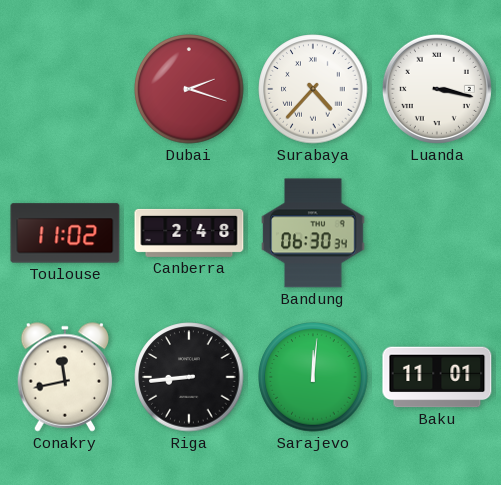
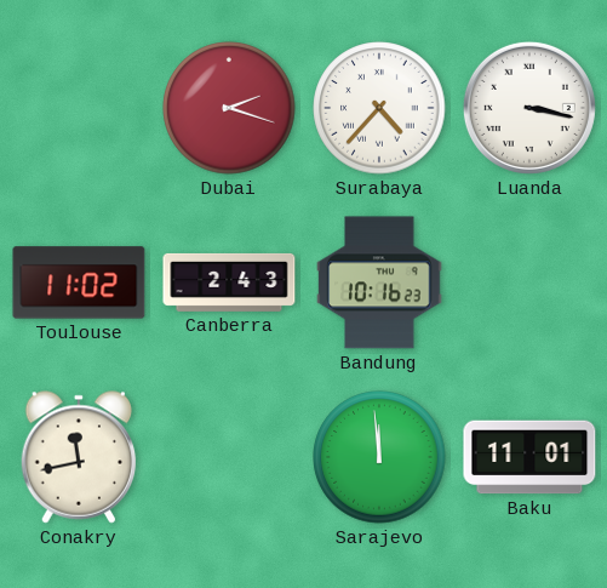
Canberra: 2:48 -> 2:43
Bandung: 06:30 -> 10:16
Riga: 8:44 -> none
Sarajevo: 12:01 -> 11:59
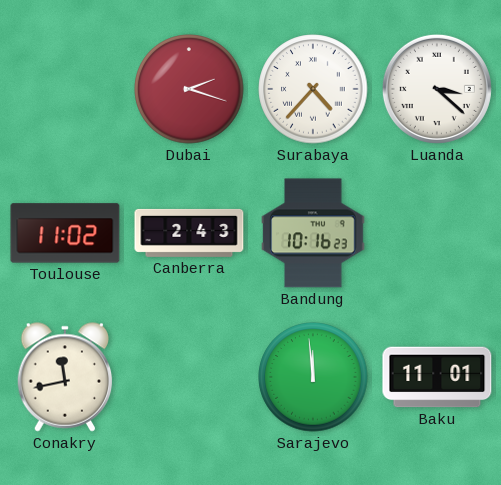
Luanda: 3:17 -> 3:22
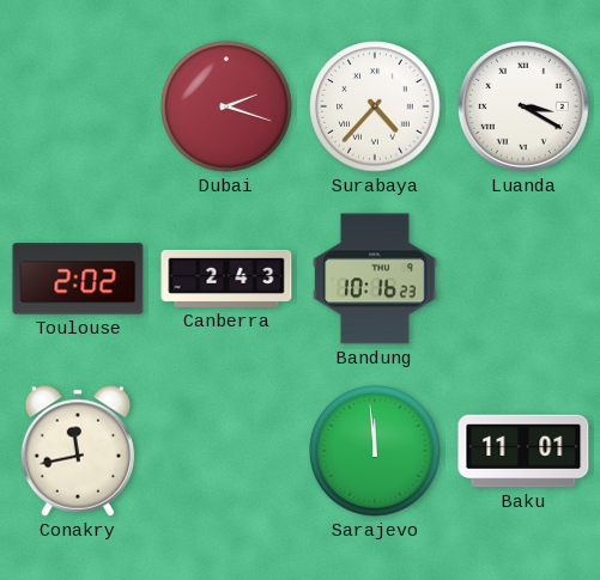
Luanda: 3:22 -> 3:20
Toulouse: 11:02 -> 2:02
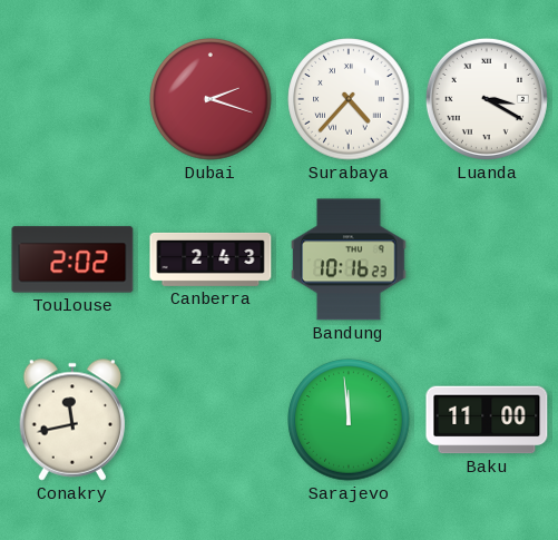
Baku: 11:01 -> 11:00
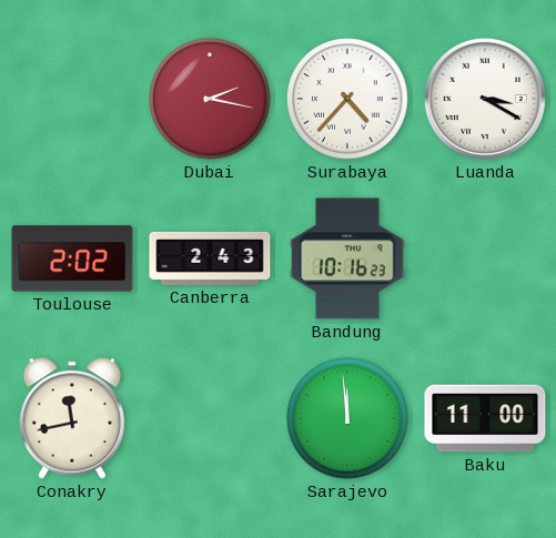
Dubai: 2:18 -> 2:17
